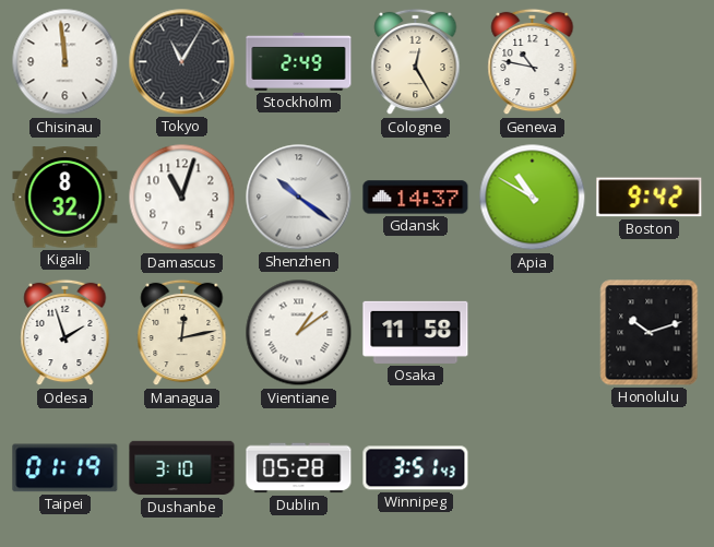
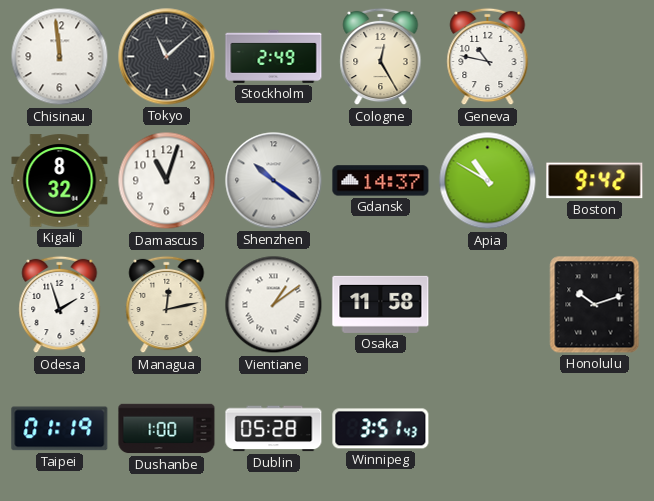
Tokyo: 11:05 -> 11:08
Dushanbe: 3:10 -> 1:00
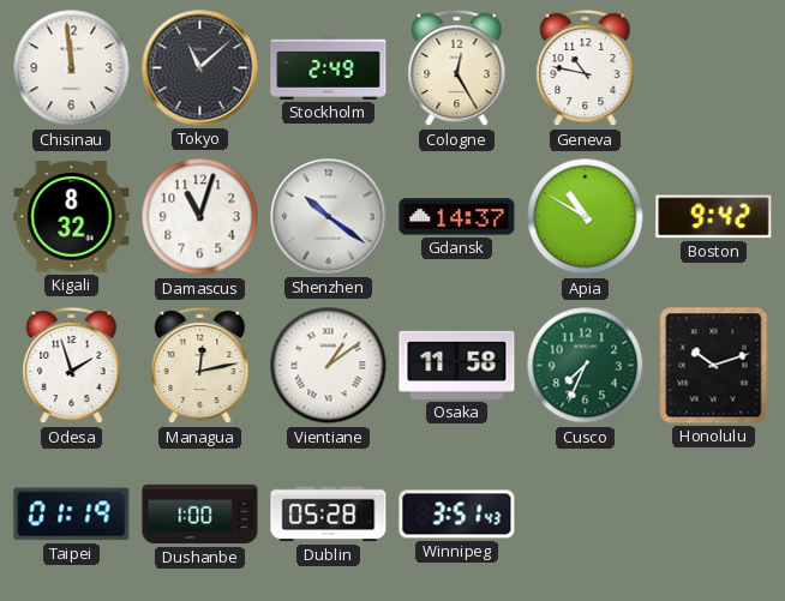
Cusco: none -> 7:34
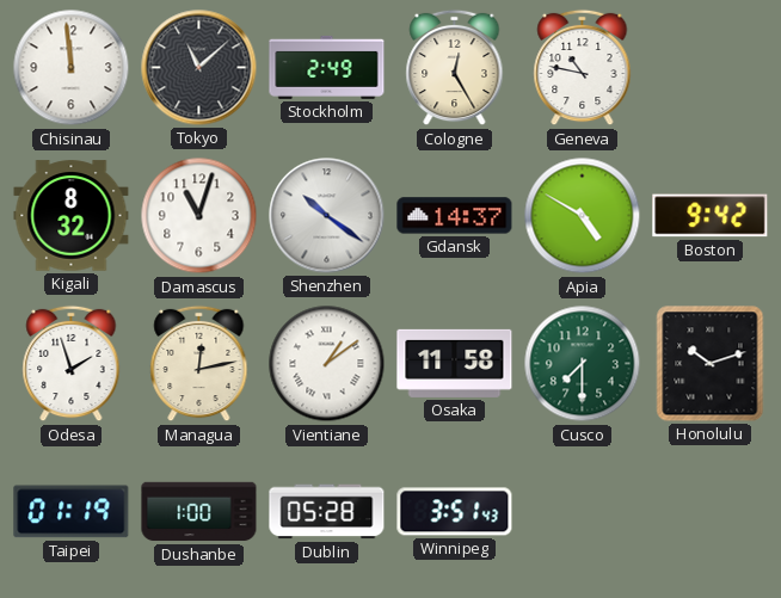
Apia: 10:50 -> 4:50
Cusco: 7:34 -> 7:30
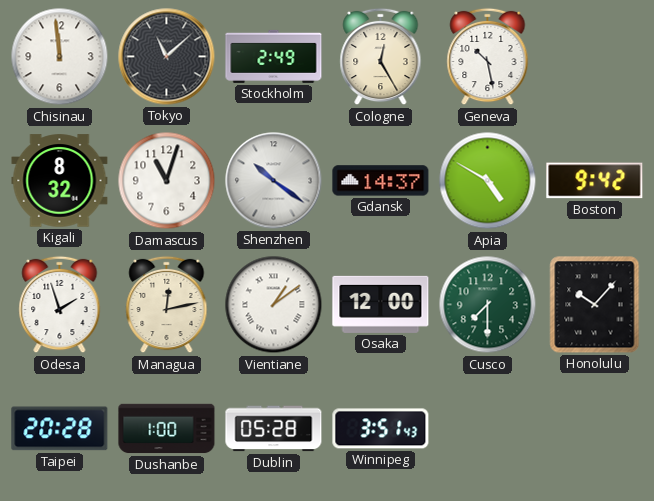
Geneva: 10:47 -> 10:28
Osaka: 11:58 -> 12:00
Honolulu: 10:12 -> 10:07
Taipei: 01:19 -> 20:28
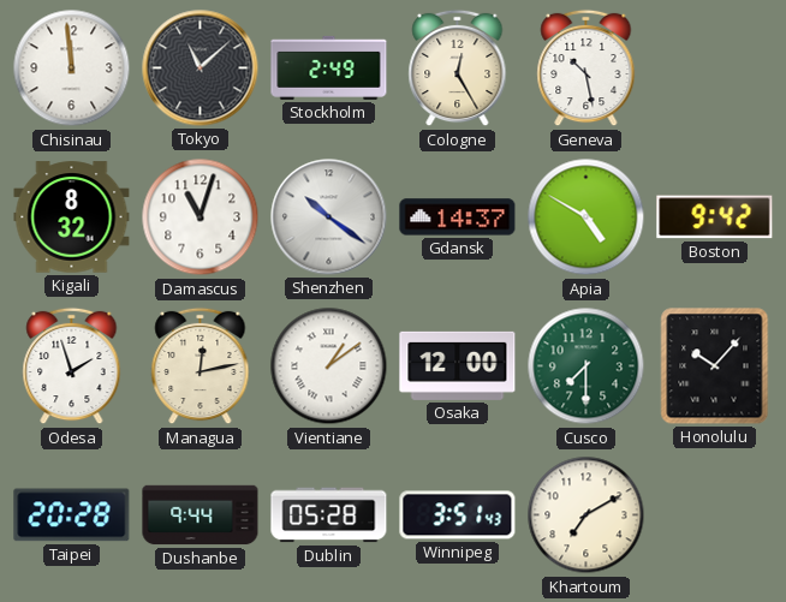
Dushanbe: 1:00 -> 9:44
Khartoum: none -> 7:10
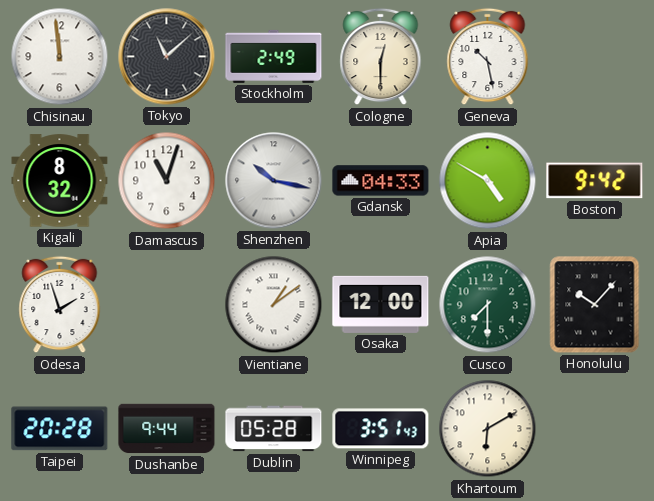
Cologne: 12:25 -> 12:30
Shenzhen: 10:21 -> 10:17
Gdansk: 14:37 -> 04:33
Managua: 12:13 -> none
Khartoum: 7:10 -> 6:10
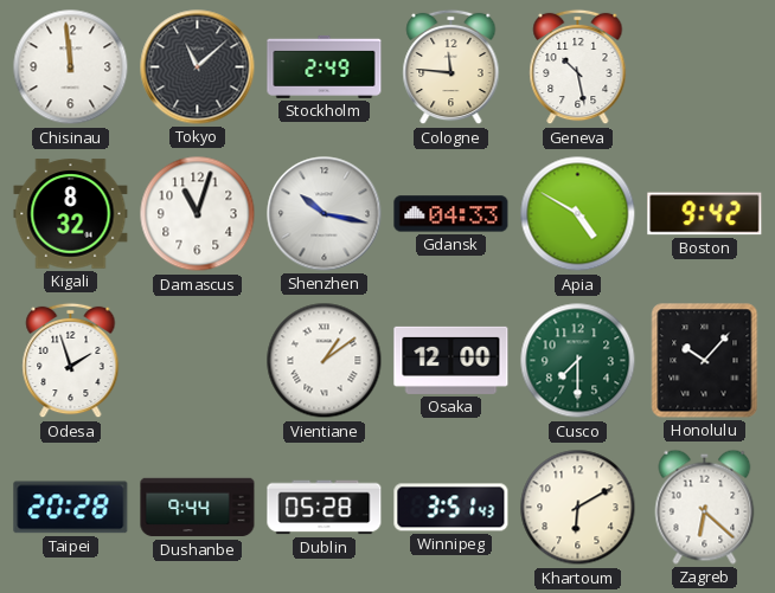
Cologne: 12:30 -> 11:46
Zagreb: none -> 6:22
